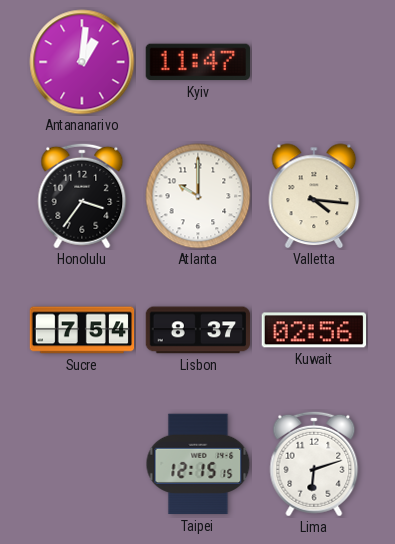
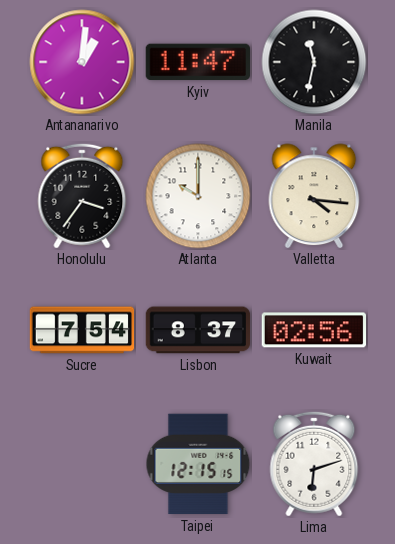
Manila: none -> 11:32
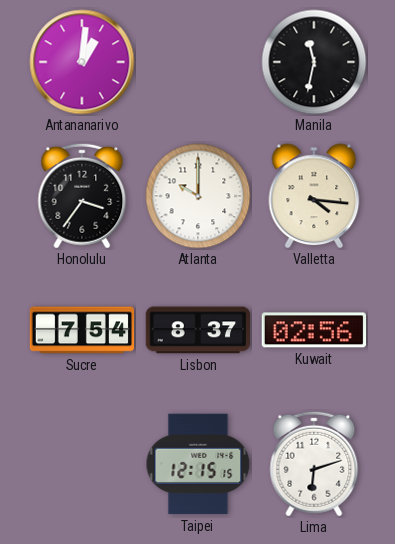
Kyiv: 11:47 -> none
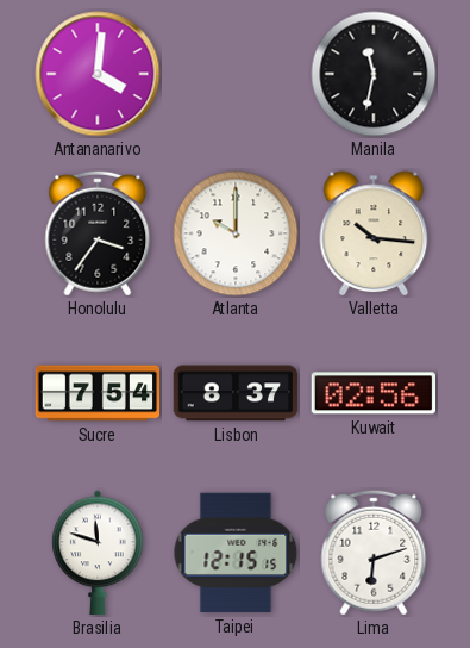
Antananarivo: 1:01 -> 4:01
Valletta: 4:16 -> 10:16
Brasilia: none -> 11:48
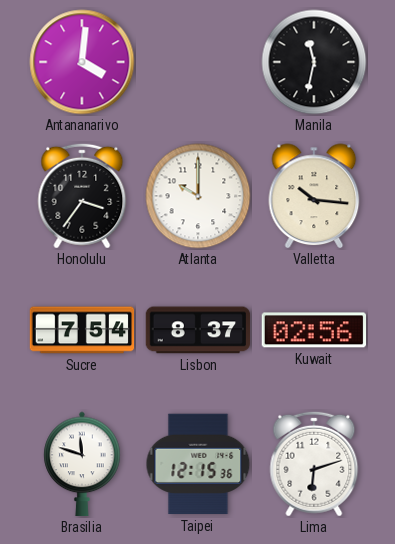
Taipei: 12:15:15 -> 12:15:36
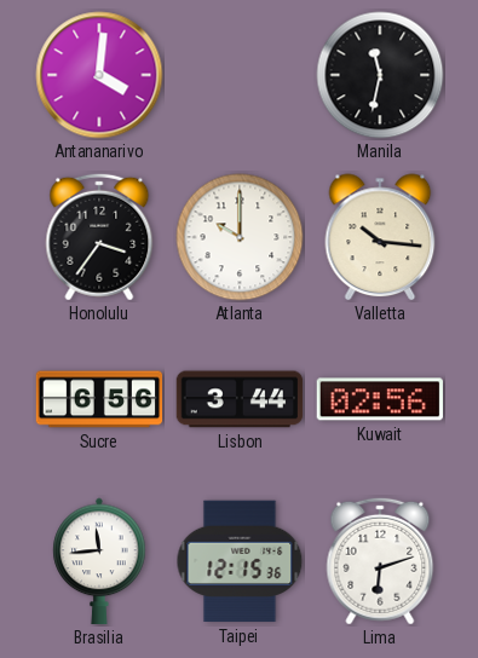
Sucre: 7:54 -> 6:56
Lisbon: 8:37 -> 3:44
Brasilia: 11:48 -> 11:44
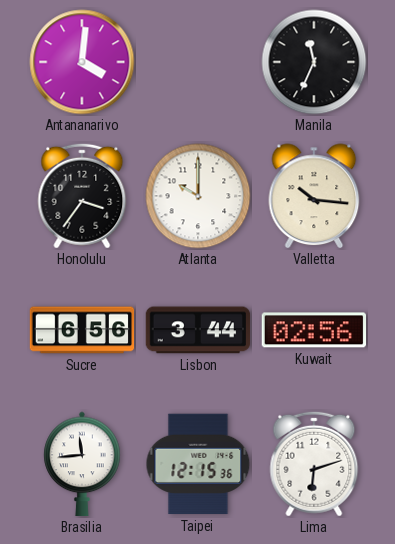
Manila: 11:32 -> 11:34
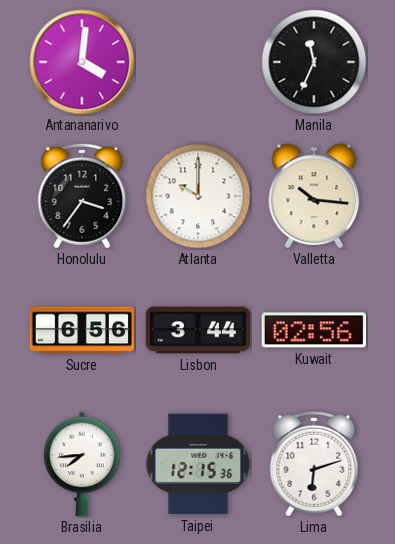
Brasilia: 11:44 -> 7:44
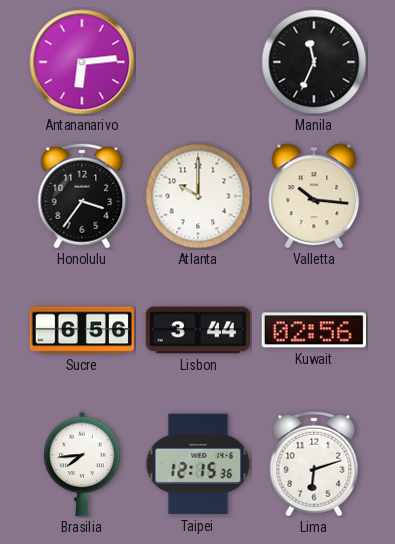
Antananarivo: 4:01 -> 6:14
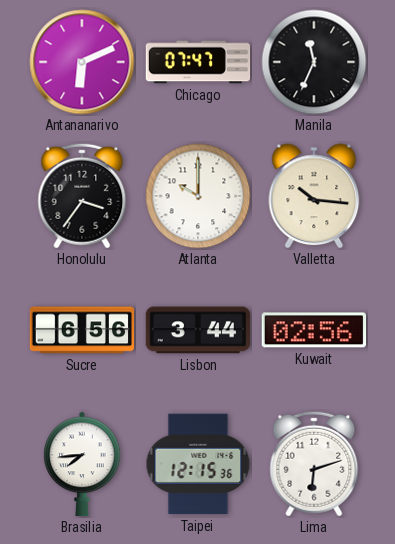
Antananarivo: 6:14 -> 6:11
Chicago: none -> 07:47
